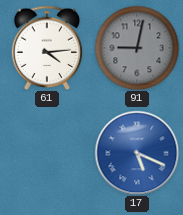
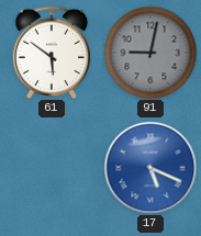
61: 4:14 -> 5:51
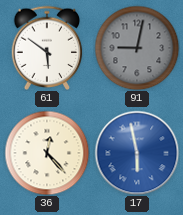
36: none -> 12:23
17: 5:19 -> 5:58
